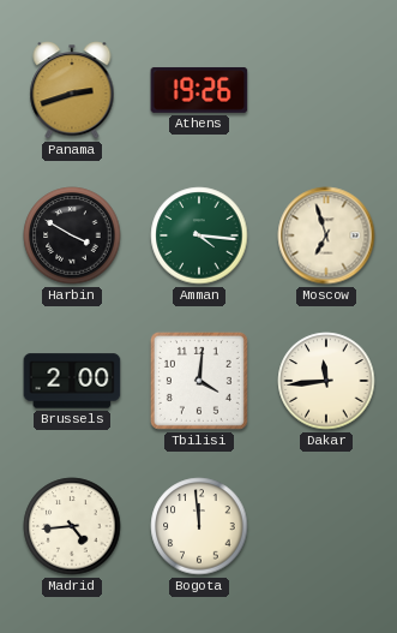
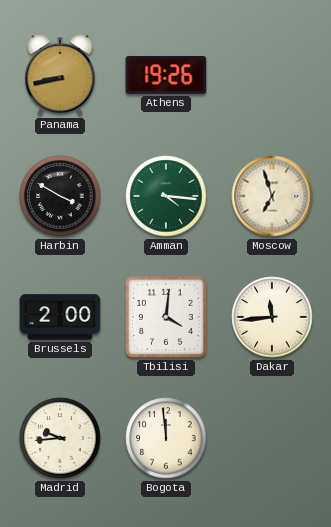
Panama: 2:42 -> 8:43
Madrid: 4:44 -> 9:44
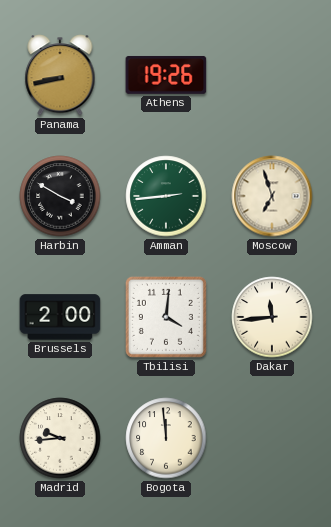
Amman: 4:16 -> 2:44
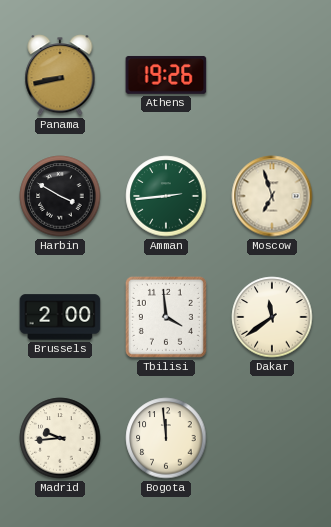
Tbilisi: 4:01 -> 3:59
Dakar: 11:44 -> 11:39
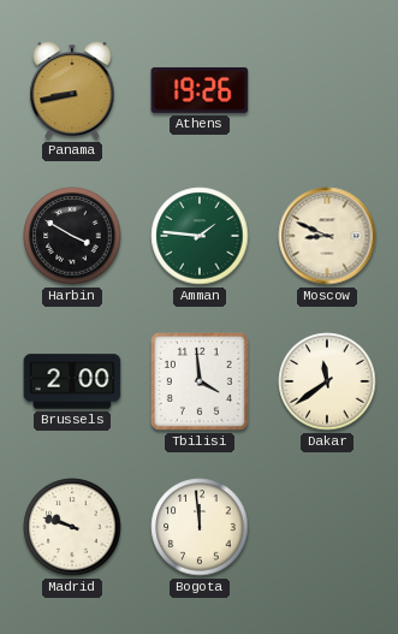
Amman: 2:44 -> 1:46
Moscow: 6:57 -> 8:49
Madrid: 9:44 -> 9:48
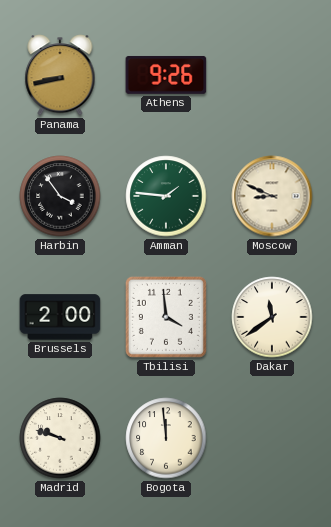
Athens: 19:26 -> 9:26
Harbin: 3:50 -> 3:54
